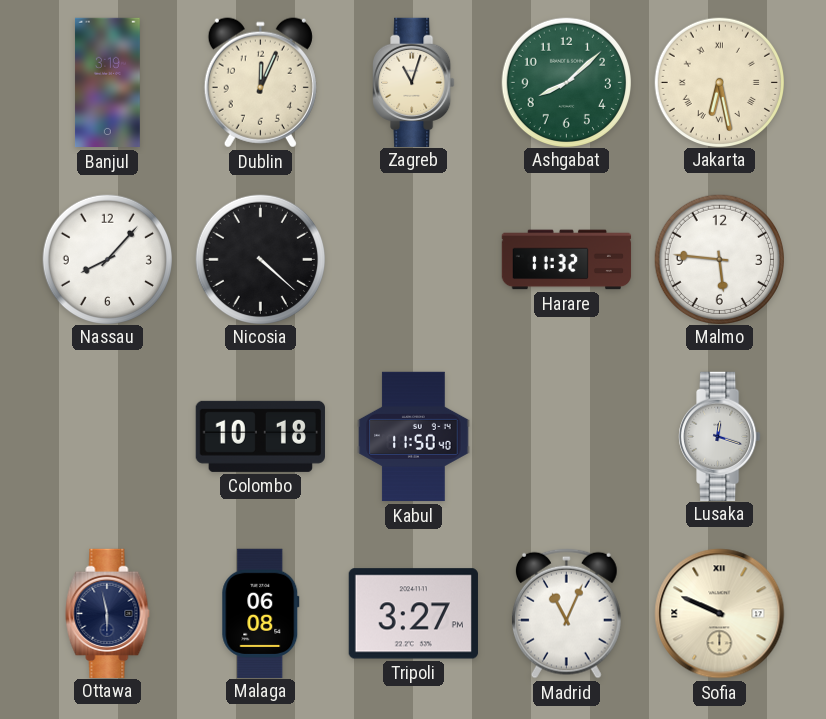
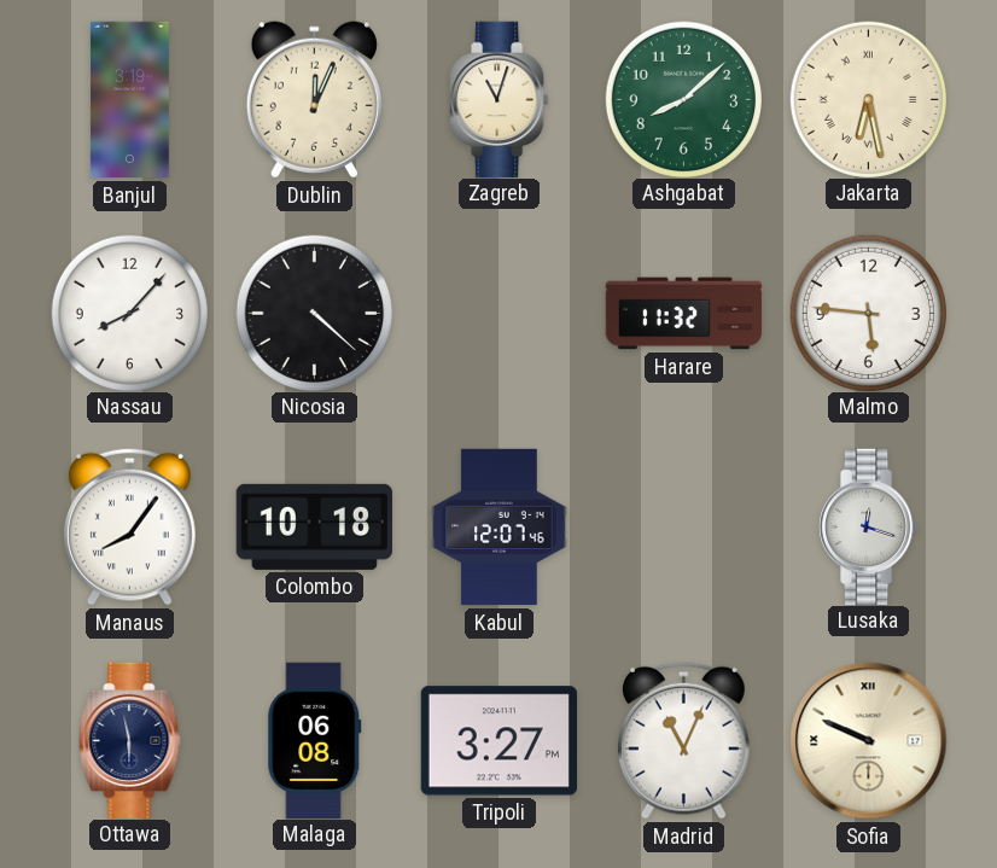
Manaus: none -> 8:06
Kabul: 11:50 -> 12:07
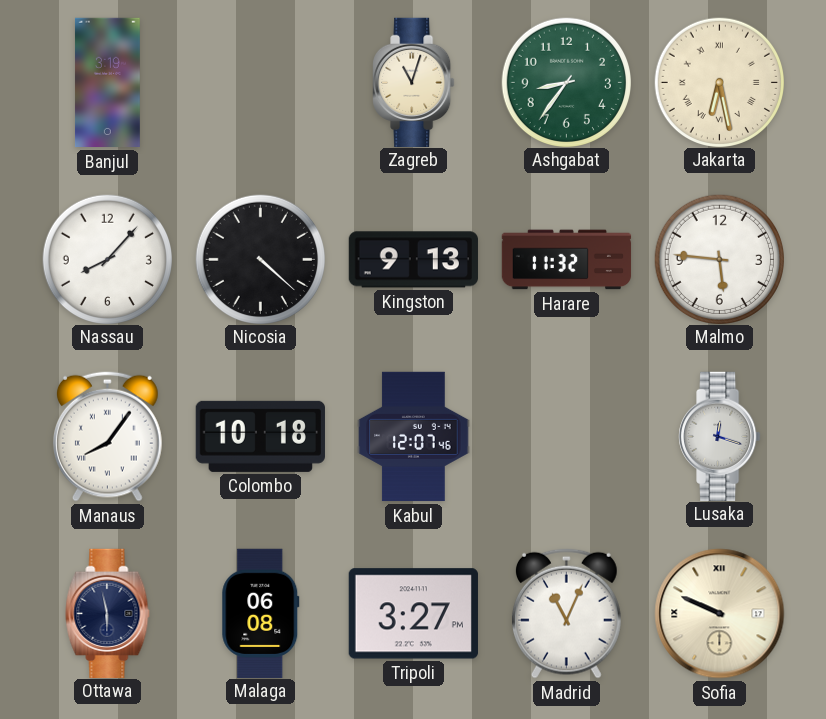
Dublin: 12:04 -> none
Ashgabat: 8:08 -> 8:36
Kingston: none -> 9:13
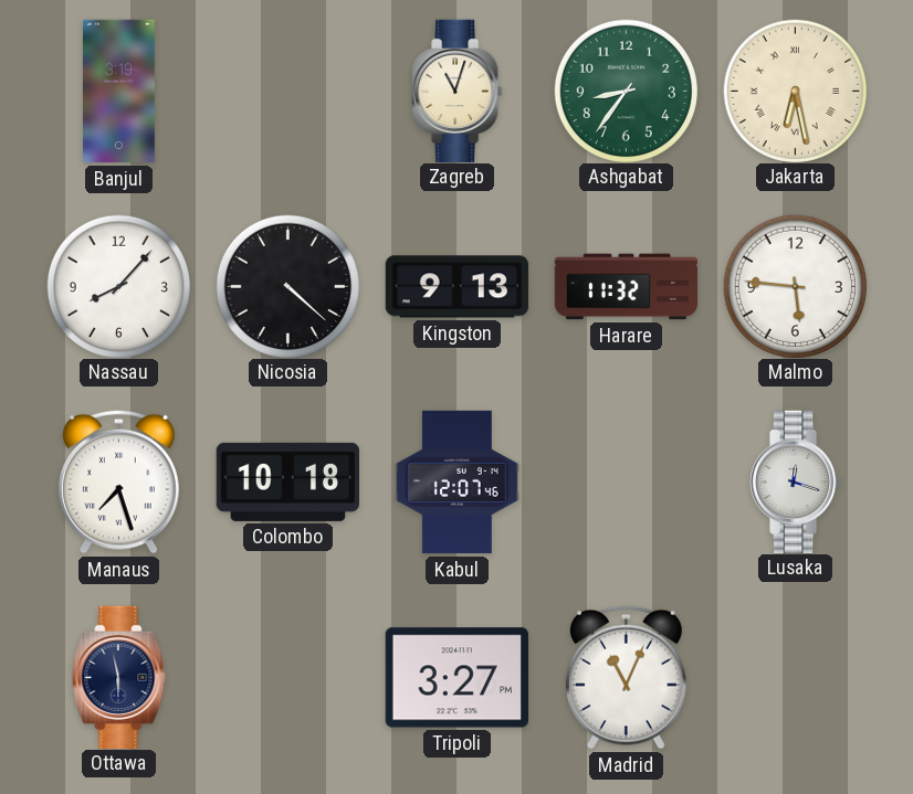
Manaus: 8:06 -> 7:27
Malaga: 06:08 -> none
Sofia: 9:49 -> none
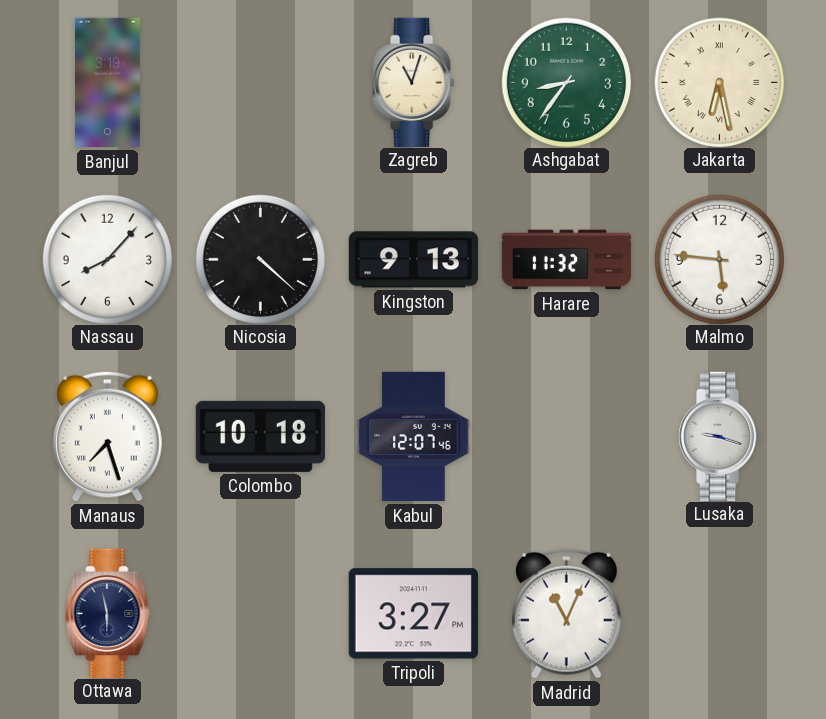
Lusaka: 12:18 -> 9:18
